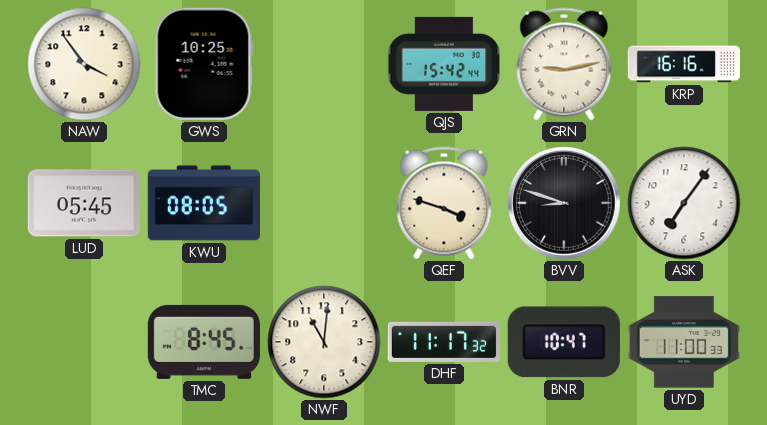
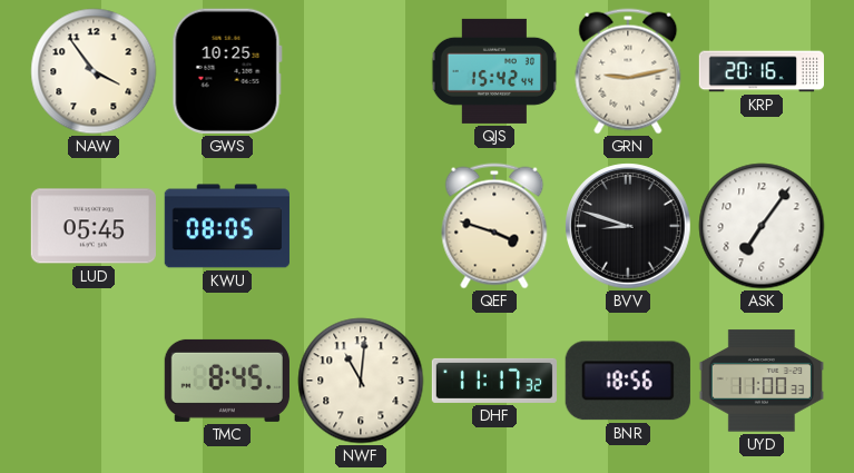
KRP: 16:16 -> 20:16
BNR: 10:47 -> 18:56
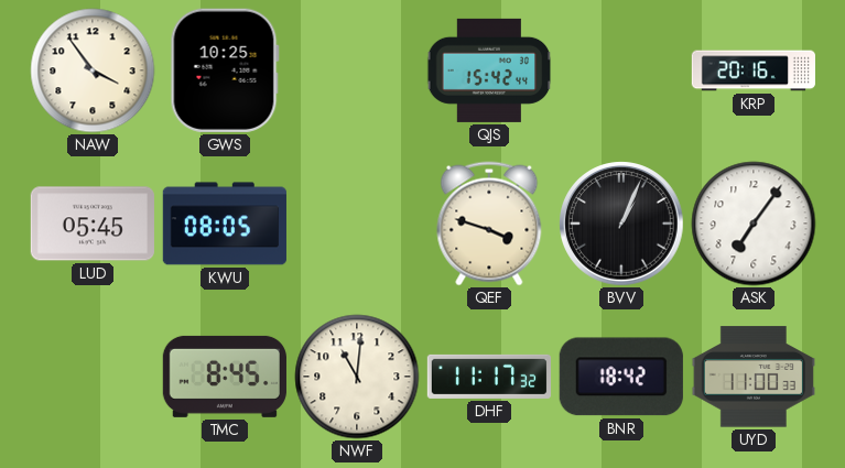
GRN: 9:13 -> none
BVV: 8:48 -> 1:04
BNR: 18:56 -> 18:42
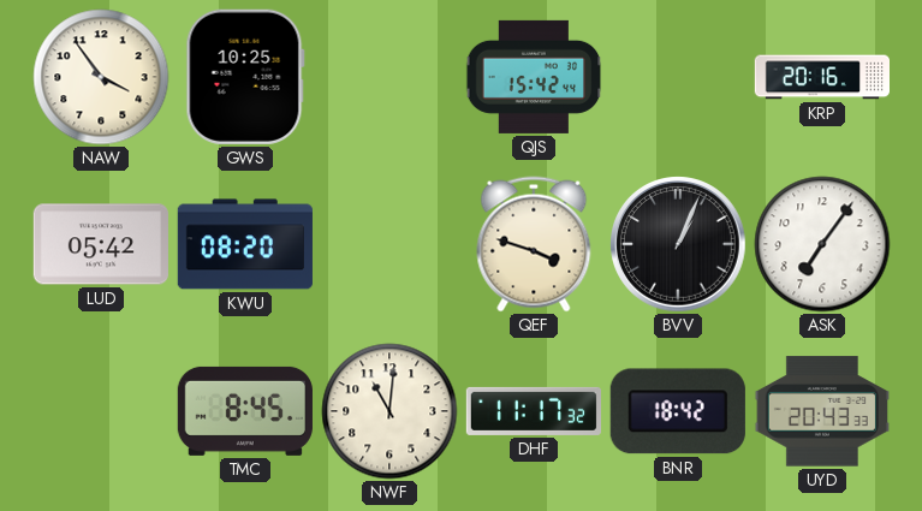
LUD: 05:45 -> 05:42
KWU: 08:05 -> 08:20
UYD: 11:00 -> 20:43
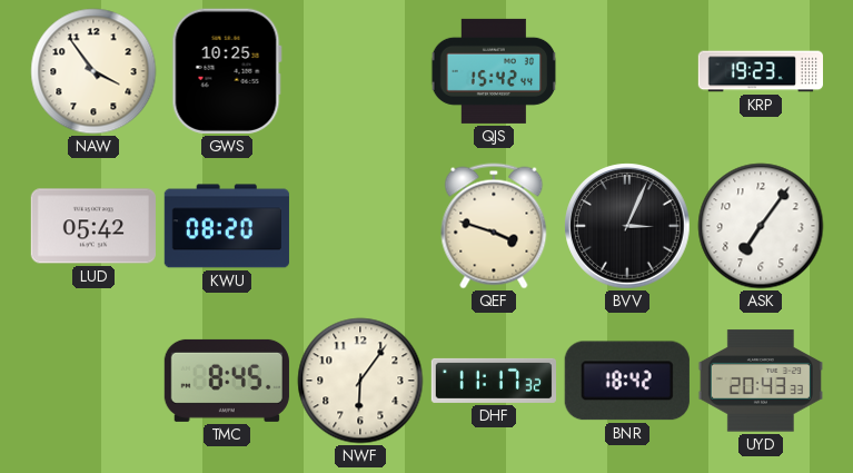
KRP: 20:16 -> 19:23
BVV: 1:04 -> 3:04
NWF: 11:01 -> 6:06
